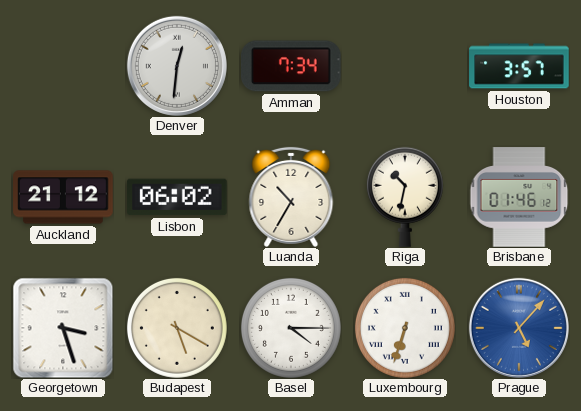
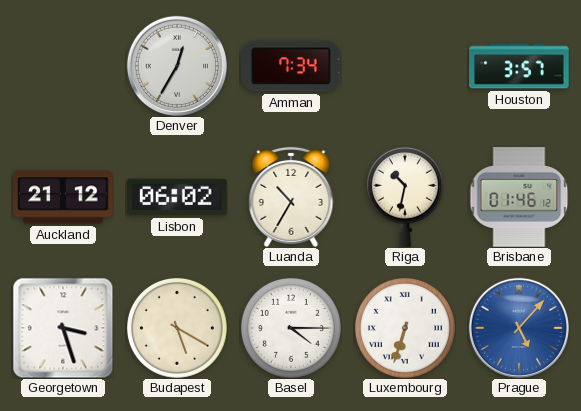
Denver: 12:31 -> 12:35
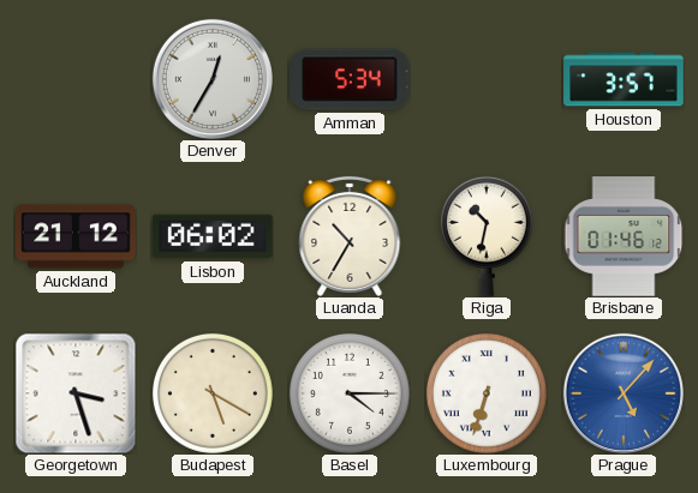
Amman: 7:34 -> 5:34
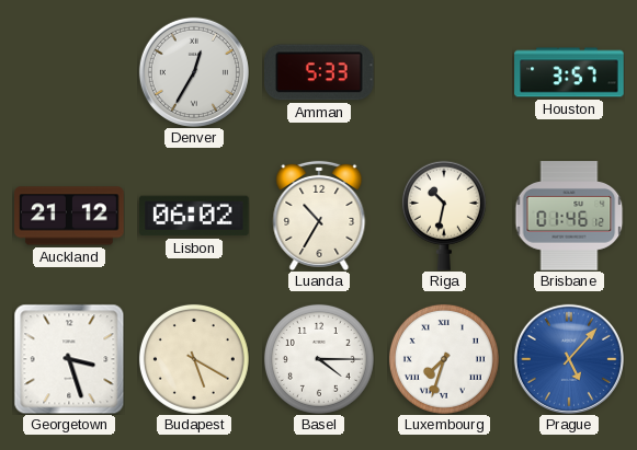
Amman: 5:34 -> 5:33
Luxembourg: 6:33 -> 7:33
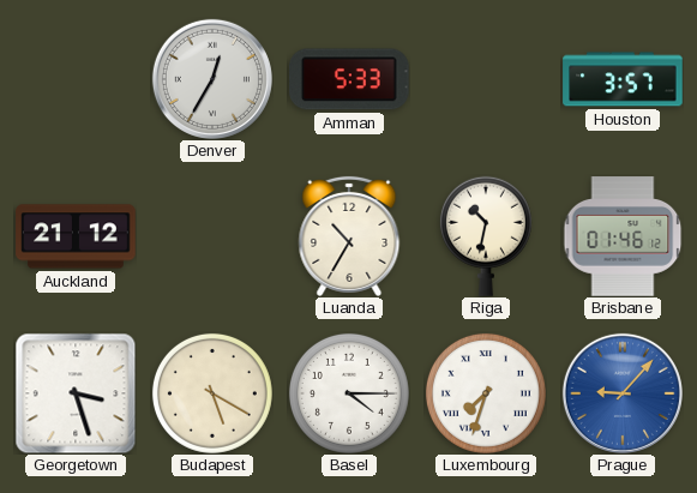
Lisbon: 06:02 -> none
Prague: 5:07 -> 9:07
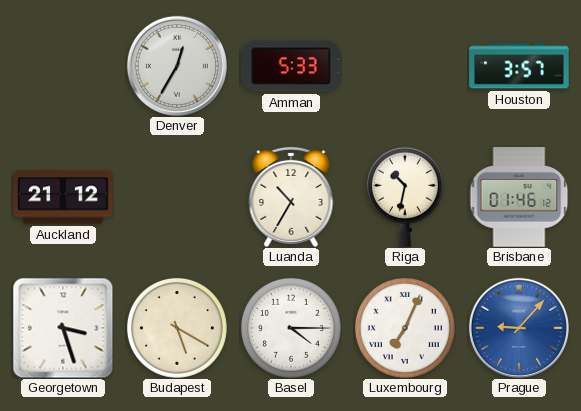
Luxembourg: 7:33 -> 7:04
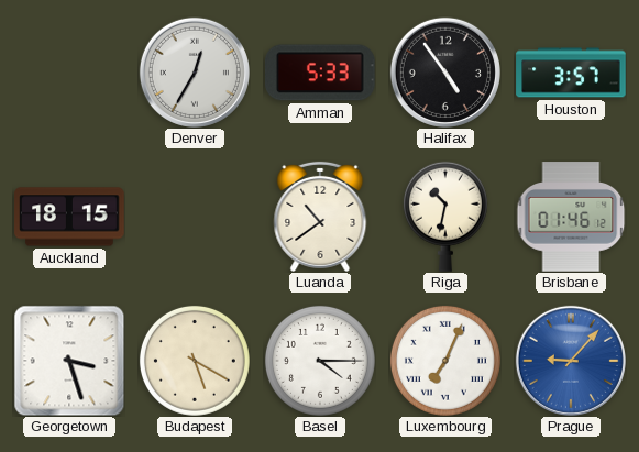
Halifax: none -> 4:54
Auckland: 21:12 -> 18:15
Luanda: 10:35 -> 10:39
